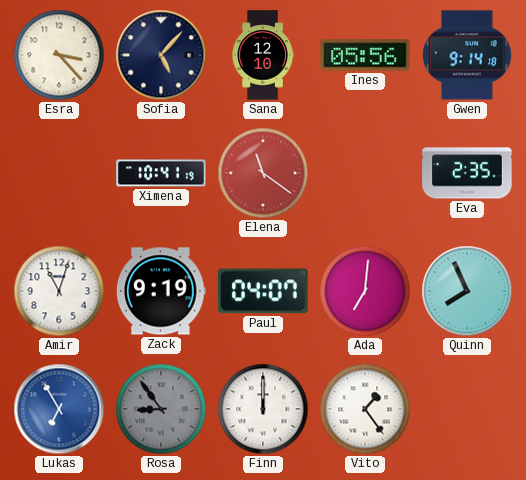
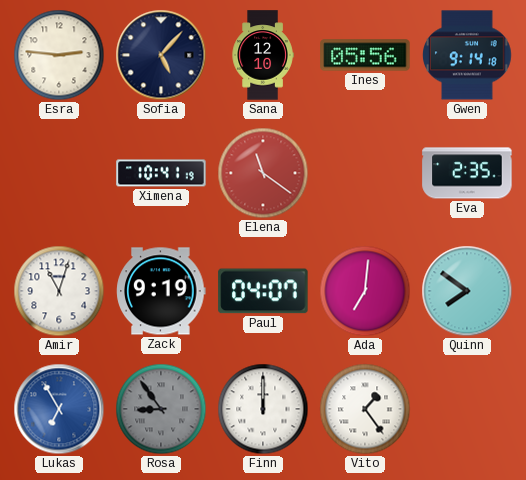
Esra: 3:23 -> 2:46
Quinn: 7:56 -> 7:51
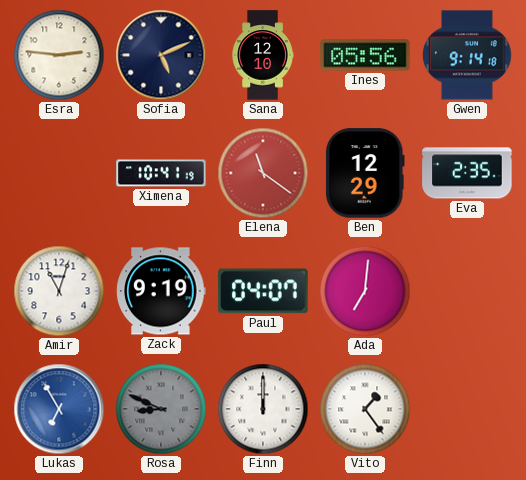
Sofia: 5:07 -> 5:11
Ben: none -> 12:29
Quinn: 7:51 -> none
Rosa: 8:54 -> 8:49
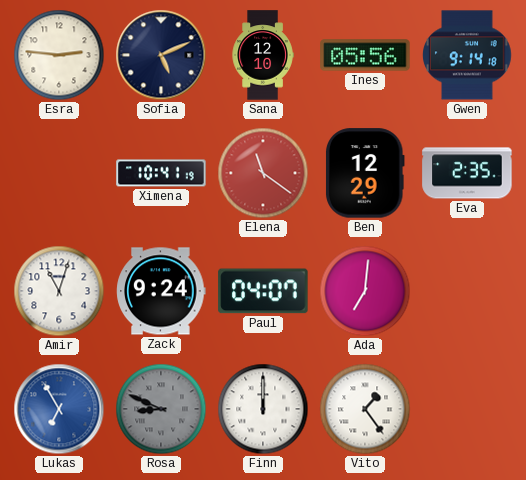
Zack: 9:19 -> 9:24
